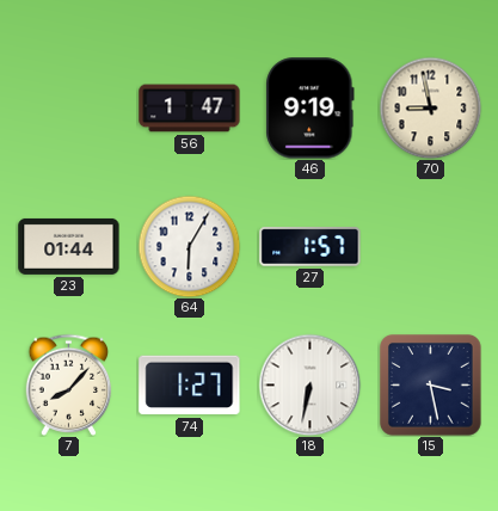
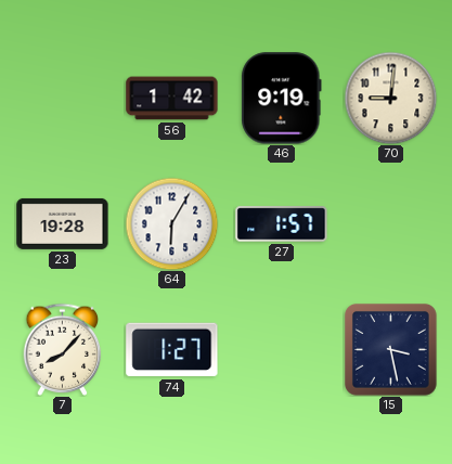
56: 1:47 -> 1:42
70: 8:58 -> 9:01
23: 01:44 -> 19:28
18: 6:32 -> none
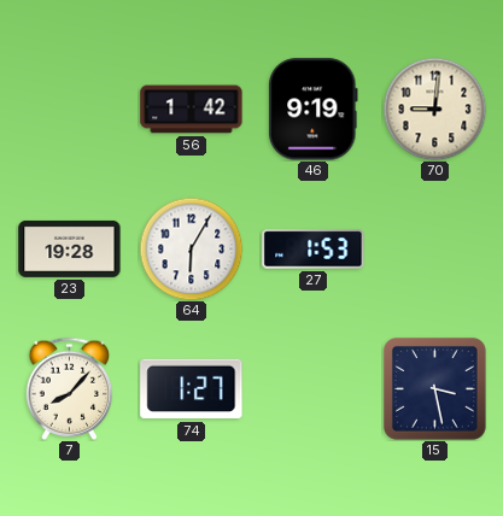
27: 1:57 -> 1:53
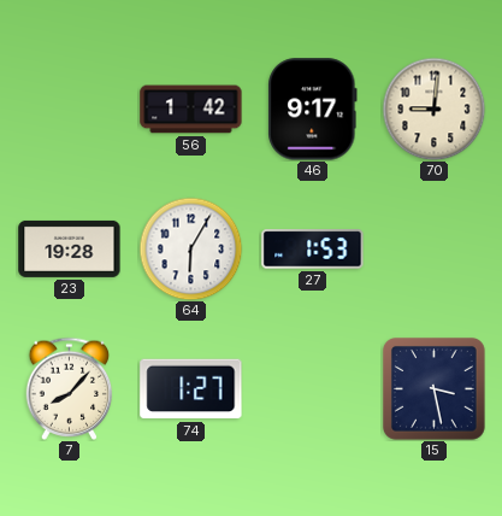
46: 9:19 -> 9:17
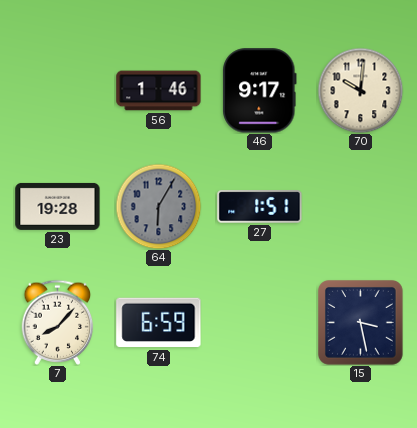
56: 1:42 -> 1:46
70: 9:01 -> 10:01
64 dial: white -> grey
27: 1:53 -> 1:51
74: 1:27 -> 6:59
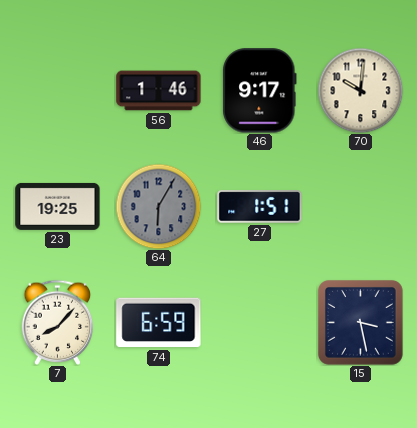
23: 19:28 -> 19:25
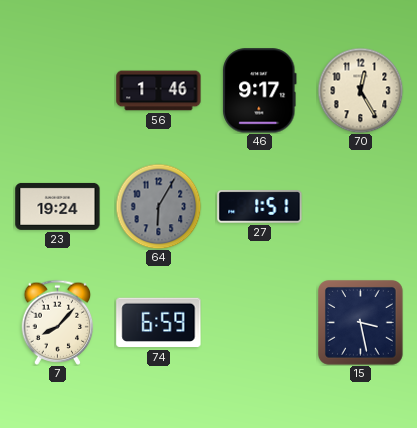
70: 10:01 -> 12:25
23: 19:25 -> 19:24
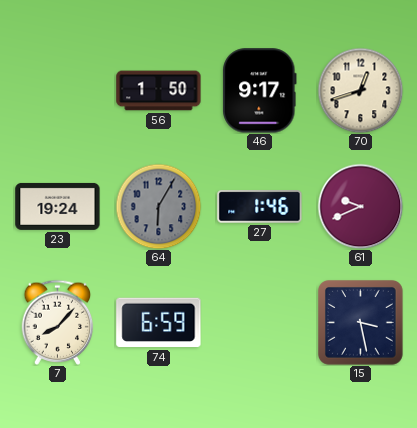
56: 1:46 -> 1:50
70: 12:25 -> 12:42
27: 1:51 -> 1:46
61: none -> 9:41
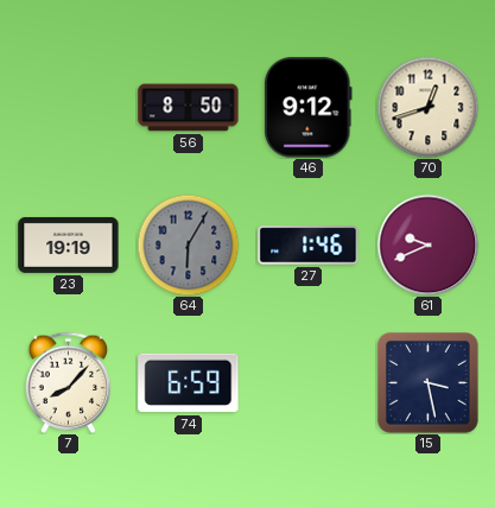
56: 1:50 -> 8:50
46: 9:17 -> 9:12
23: 19:24 -> 19:19
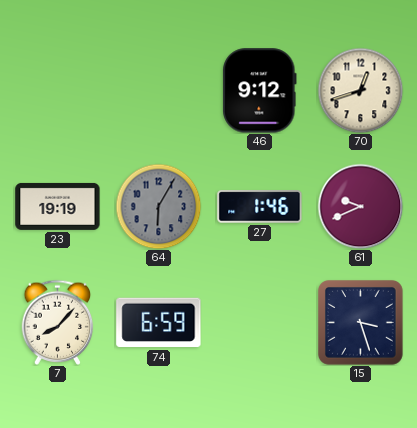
56: 8:50 -> none
15: 3:28 -> 3:27
